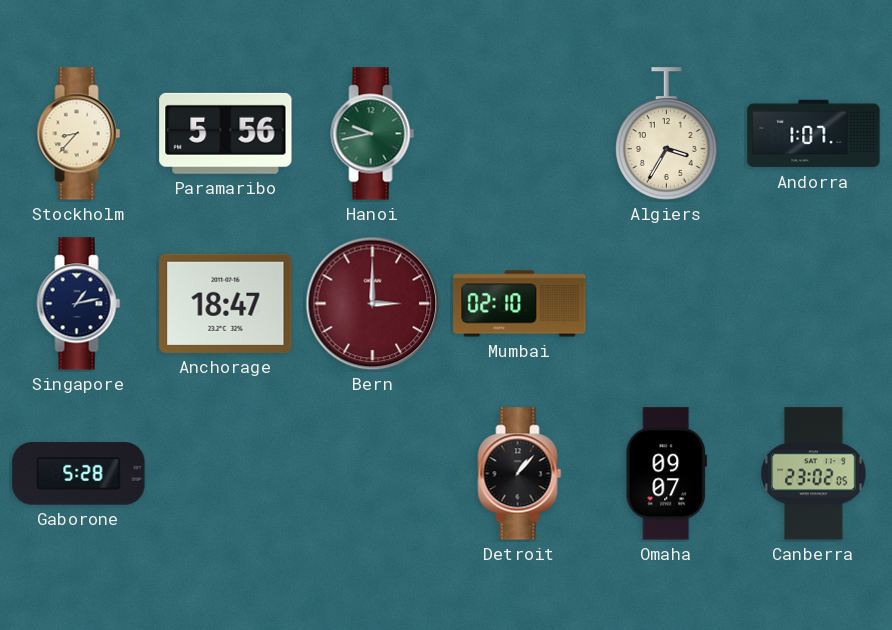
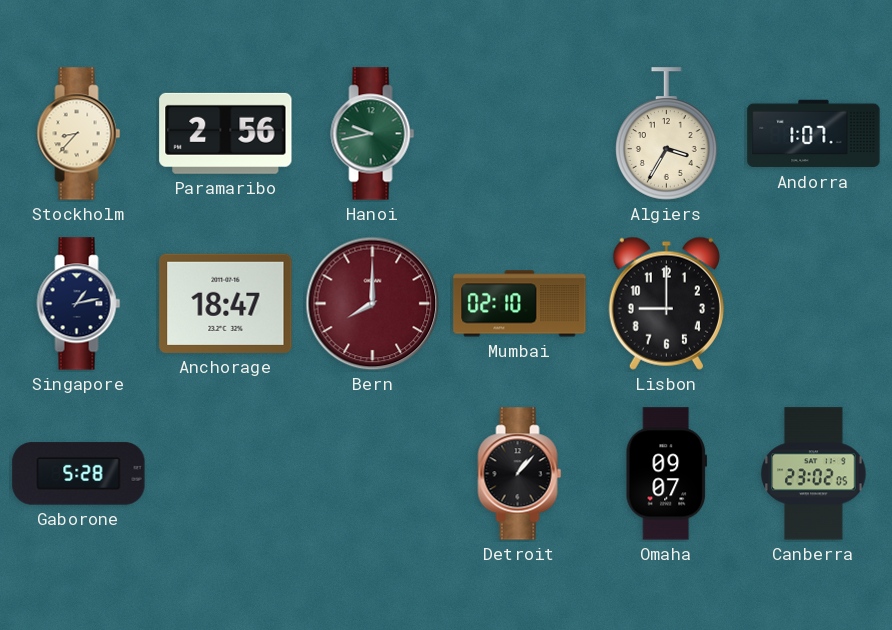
Paramaribo: 5:56 -> 2:56
Bern: 3:00 -> 8:00
Lisbon: none -> 9:00
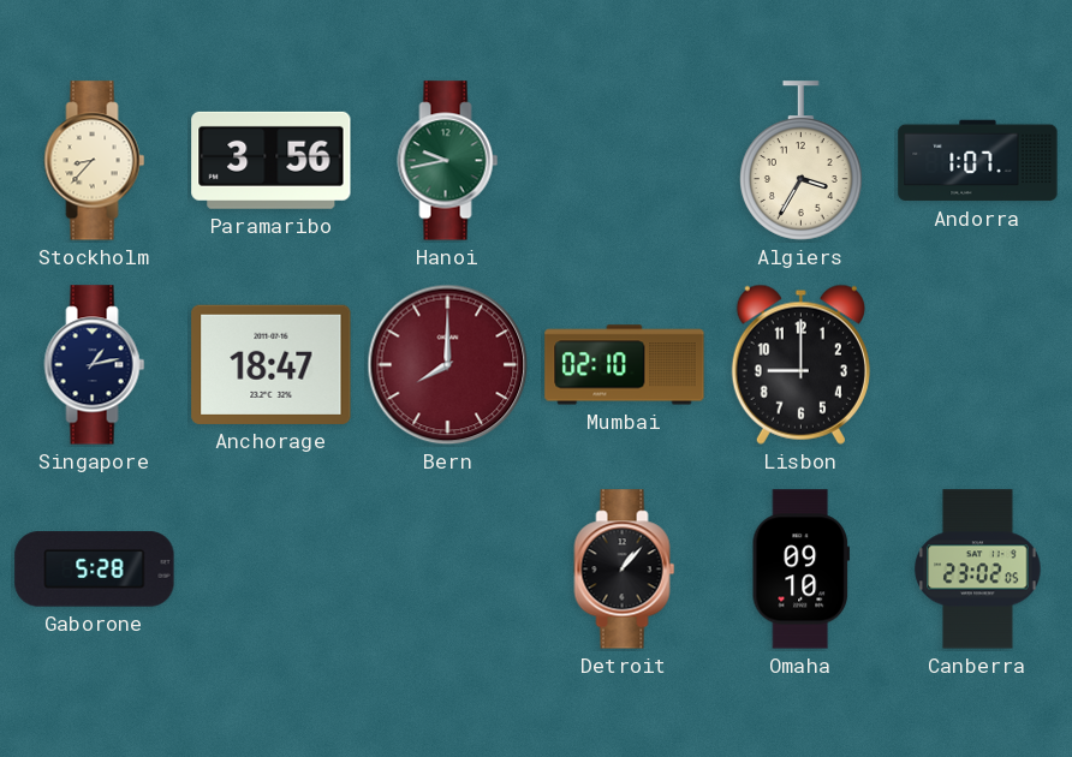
Paramaribo: 2:56 -> 3:56
Omaha: 09:07 -> 09:10
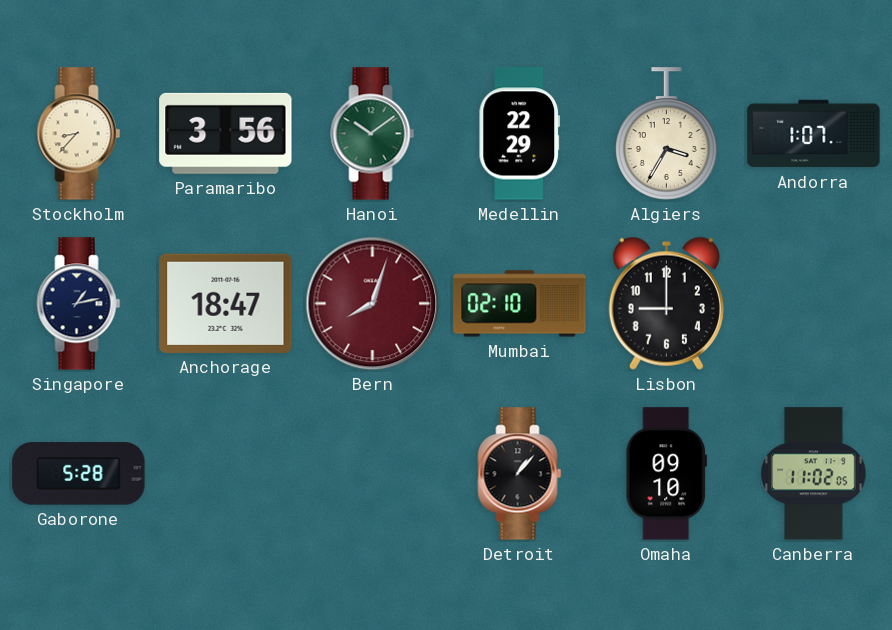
Hanoi: 9:43 -> 10:09
Medellin: none -> 22:29
Bern: 8:00 -> 8:03
Canberra: 23:02 -> 11:02
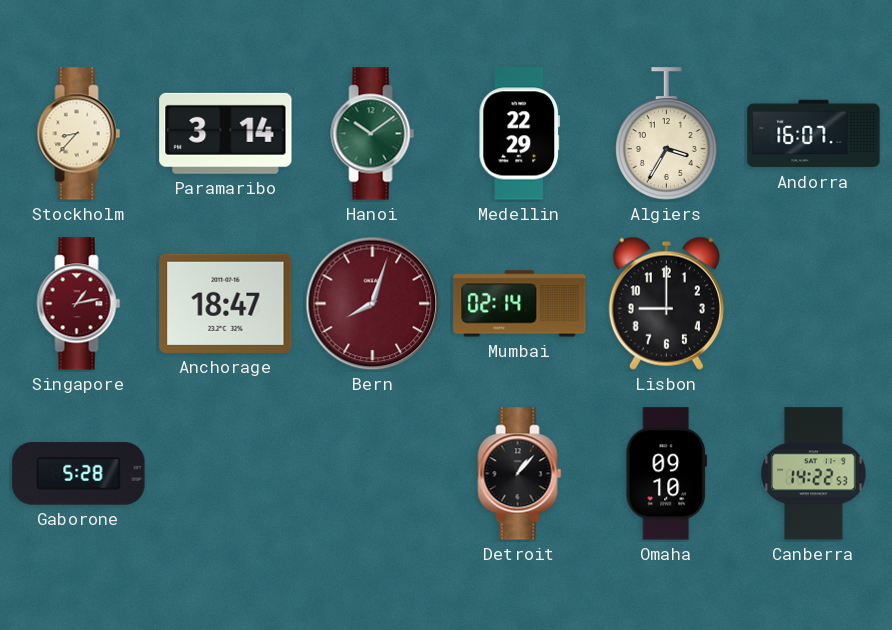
Paramaribo: 3:56 -> 3:14
Andorra: 1:07 -> 16:07
Singapore dial: navy -> burgundy
Mumbai: 02:10 -> 02:14
Canberra: 11:02 -> 14:22
